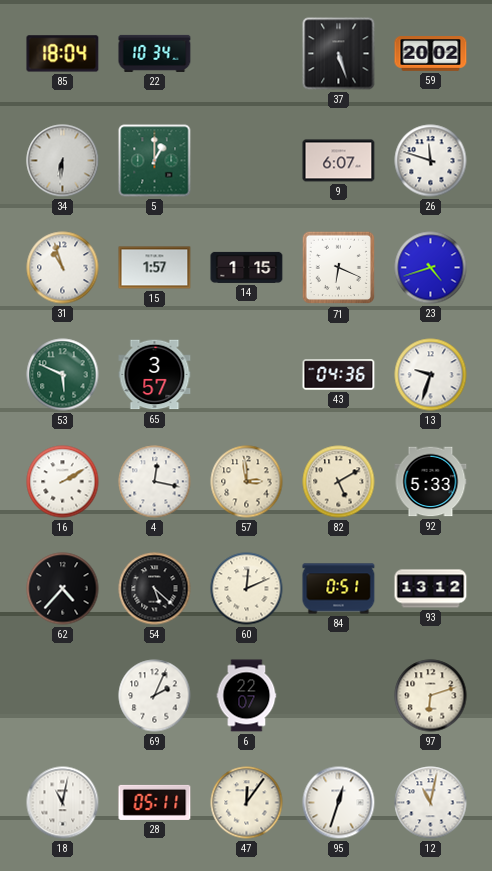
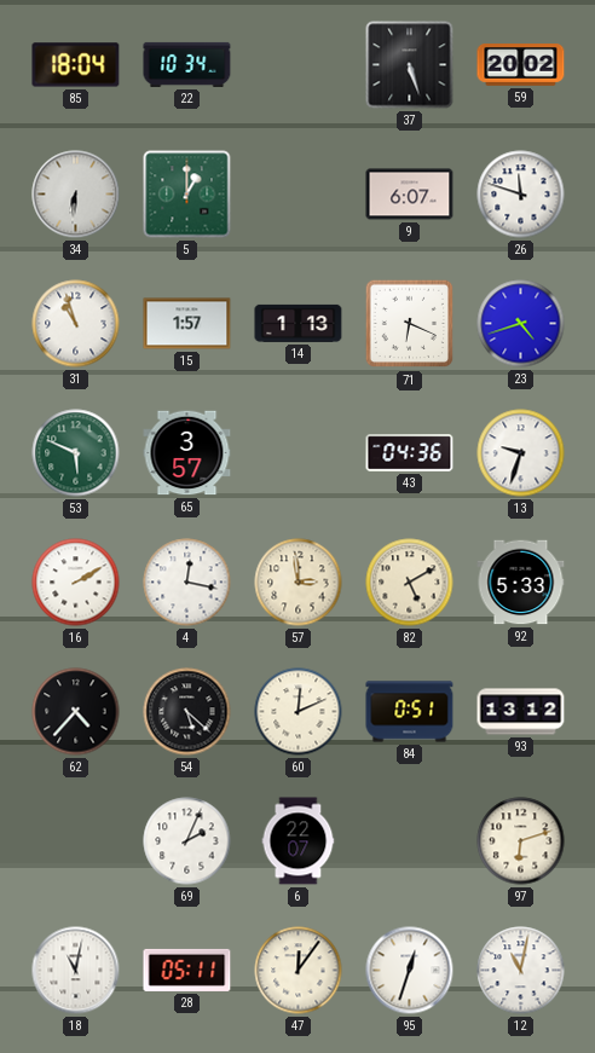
14: 1:15 -> 1:13
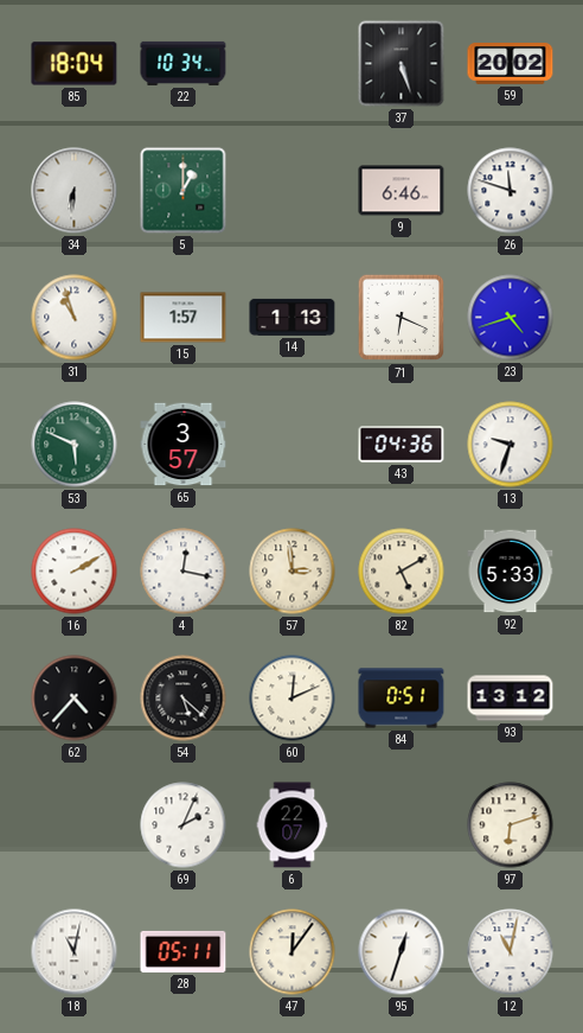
9: 6:07 -> 6:46
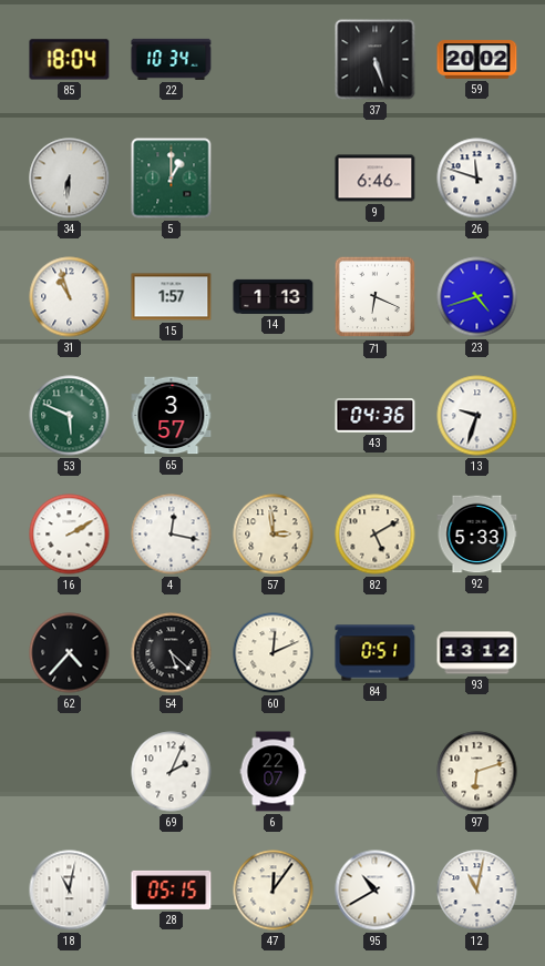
28: 05:11 -> 05:15
95: 12:33 -> 10:40
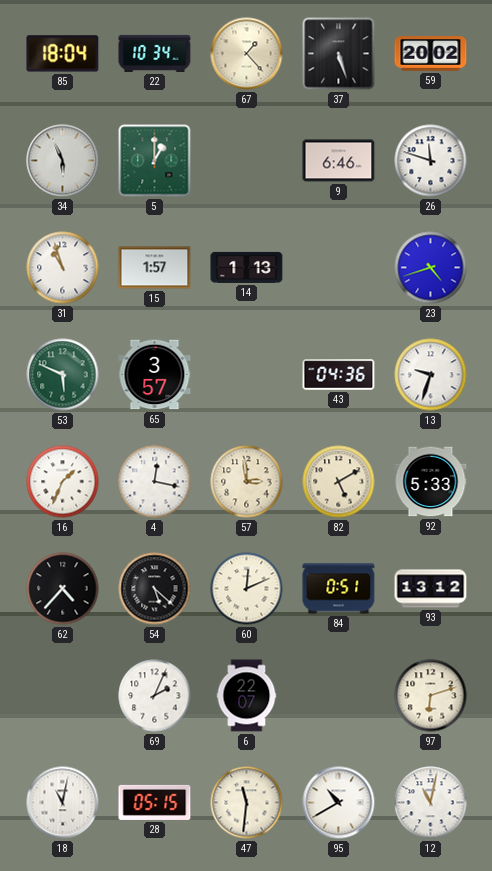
67: none -> 1:23
34: 6:31 -> 5:56
71: 6:19 -> none
16: 2:10 -> 1:34
47: 12:06 -> 11:31
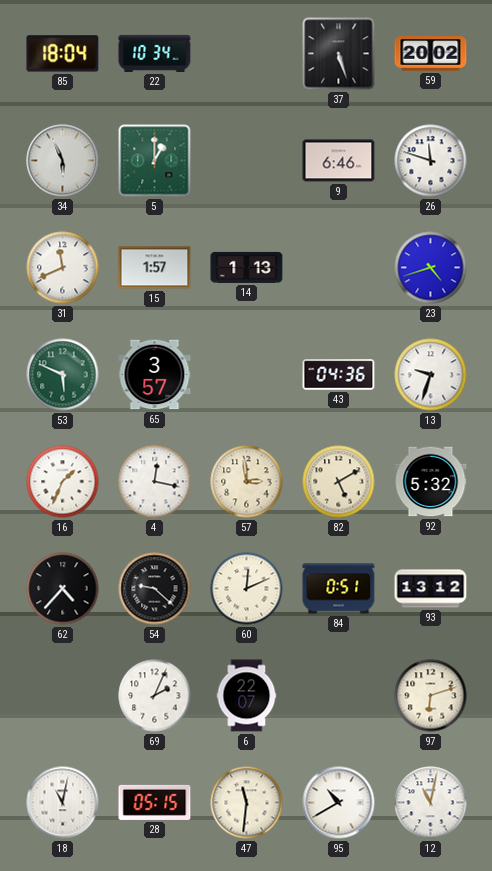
67: 1:23 -> none
31: 10:57 -> 11:41
92: 5:33 -> 5:32
54: 5:22 -> 9:22
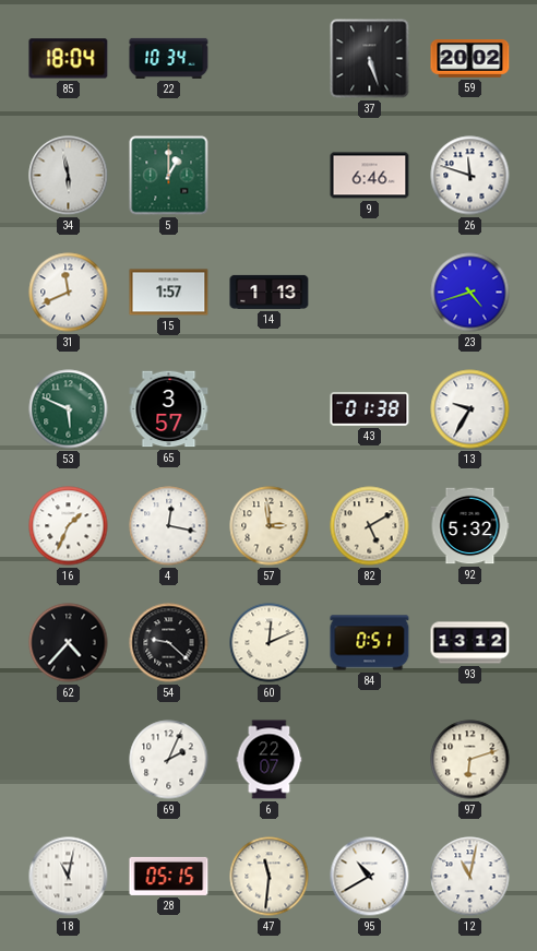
34: 5:56 -> 5:58
43: 04:36 -> 01:38
13: 9:33 -> 9:35
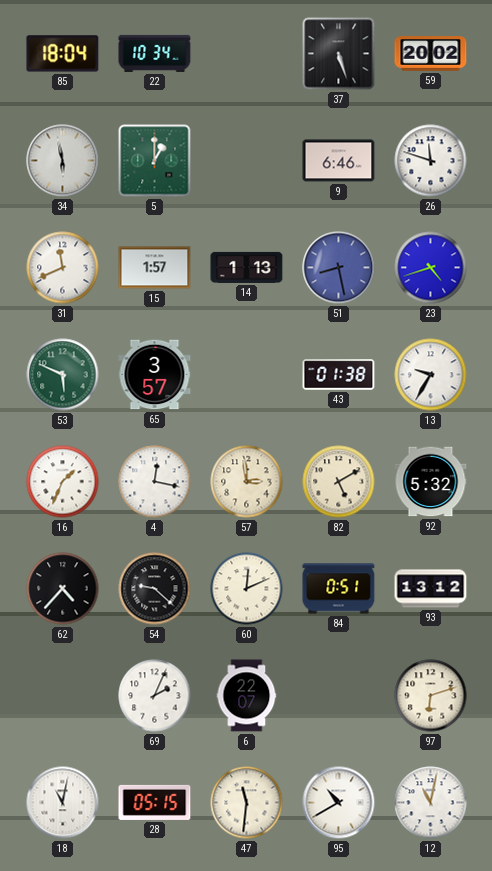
51: none -> 8:28
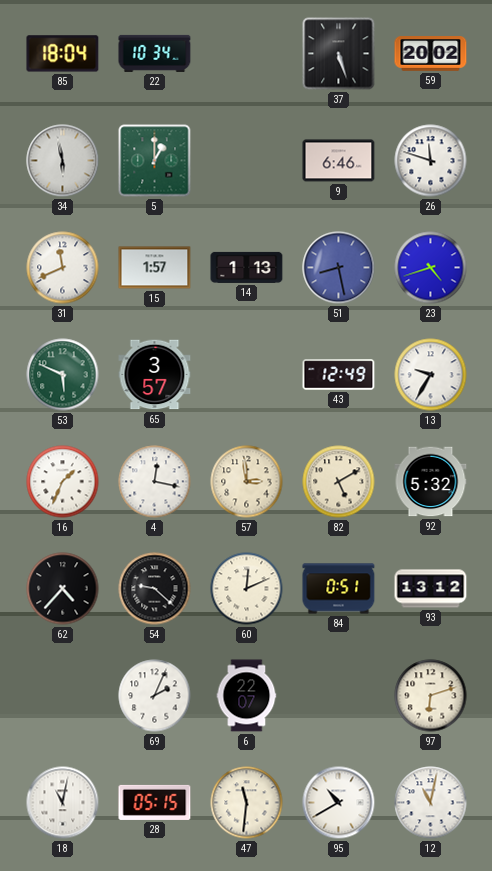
43: 01:38 -> 12:49
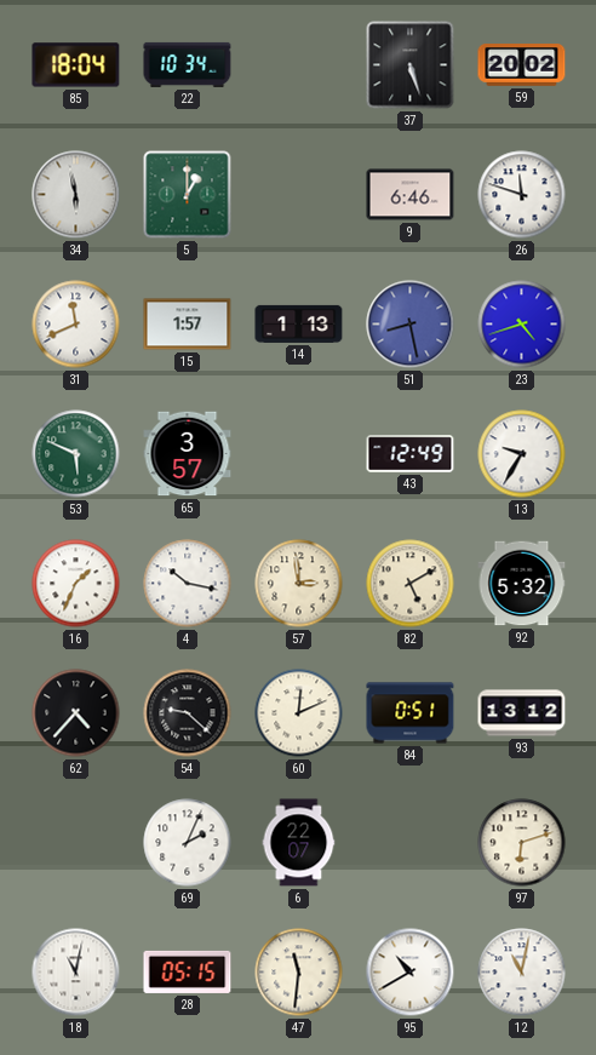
4: 12:17 -> 10:17
